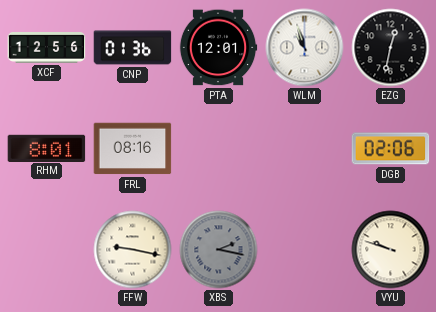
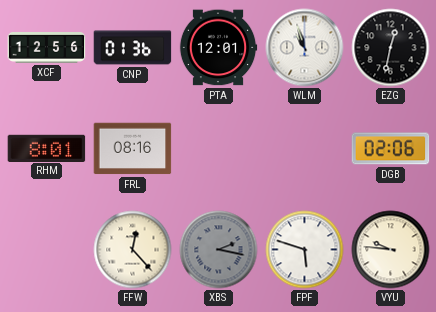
FFW: 9:17 -> 12:23
FPF: none -> 5:48
VYU: 9:48 -> 9:46
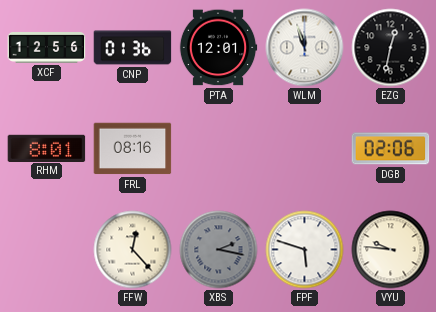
WLM: 10:57 -> 11:57
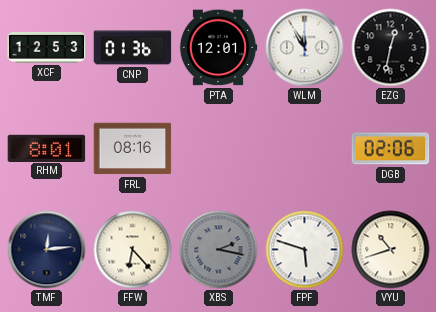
XCF: 12:56 -> 12:53
WLM: 11:57 -> 11:55
TMF: none -> 12:14
FFW: 12:23 -> 6:23
VYU: 9:46 -> 10:42
